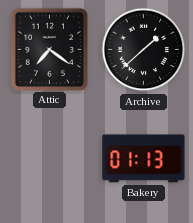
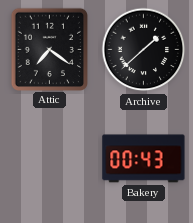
Bakery: 01:13 -> 00:43
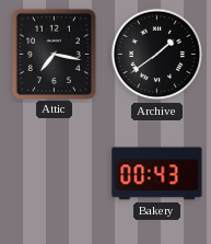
Attic: 7:21 -> 7:17
Archive: 1:38 -> 1:39
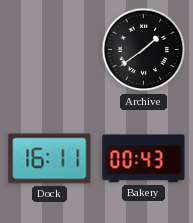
Attic: 7:17 -> none
Dock: none -> 16:11
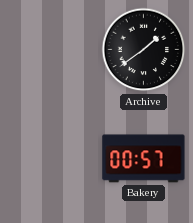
Dock: 16:11 -> none
Bakery: 00:43 -> 00:57
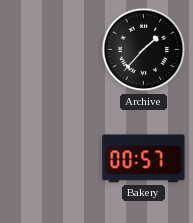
Archive: 1:39 -> 1:37
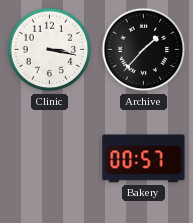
Clinic: none -> 3:17
